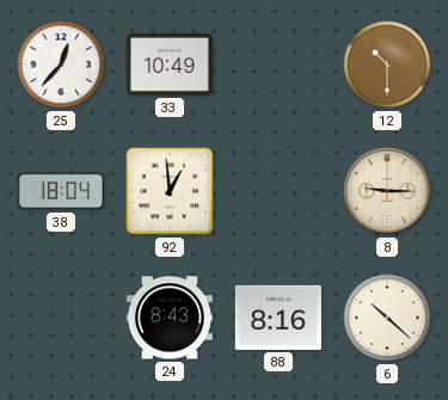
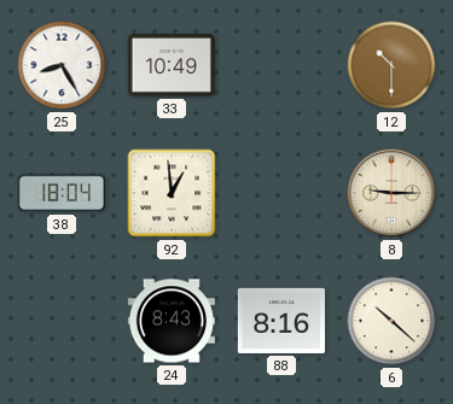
25: 12:37 -> 8:25
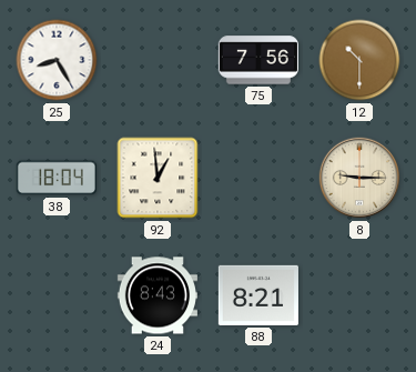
33: 10:49 -> none
75: none -> 7:56
88: 8:16 -> 8:21
6: 10:22 -> none
